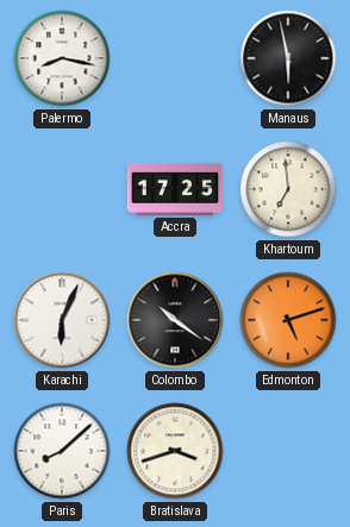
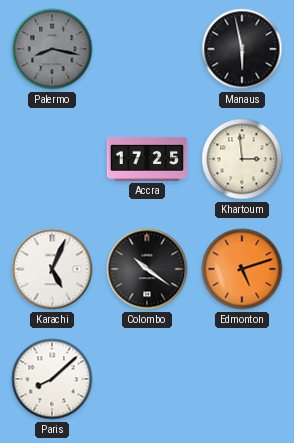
Palermo dial: white -> grey
Khartoum: 6:59 -> 2:59
Karachi: 6:04 -> 5:04
Bratislava: 3:42 -> none
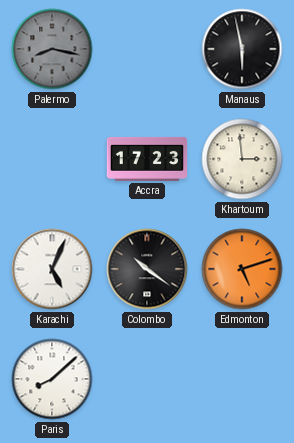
Accra: 17:25 -> 17:23
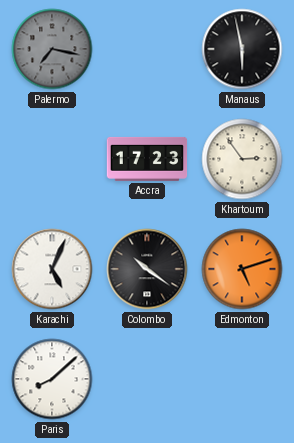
Palermo: 8:17 -> 7:17
Khartoum: 2:59 -> 2:54
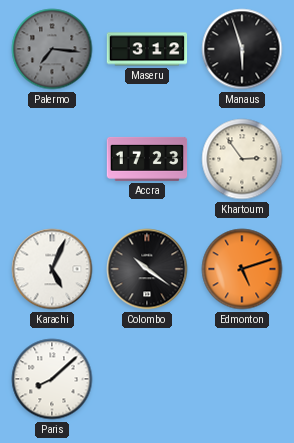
Palermo: 7:17 -> 7:16
Maseru: none -> 3:12
Manaus: 5:58 -> 5:57
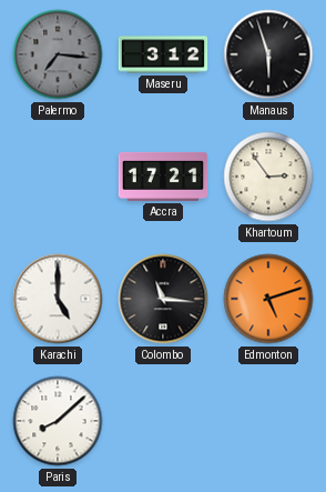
Accra: 17:23 -> 17:21
Karachi: 5:04 -> 5:00
Colombo: 10:21 -> 11:16
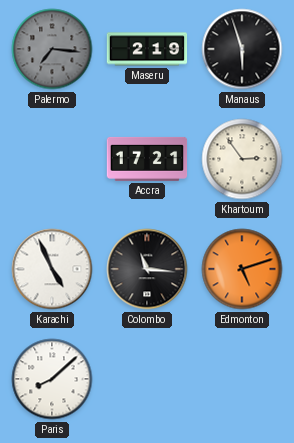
Maseru: 3:12 -> 2:19
Karachi: 5:00 -> 4:56
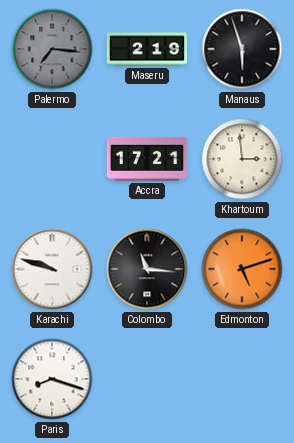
Khartoum: 2:54 -> 2:59
Karachi: 4:56 -> 9:48
Paris: 8:08 -> 8:18
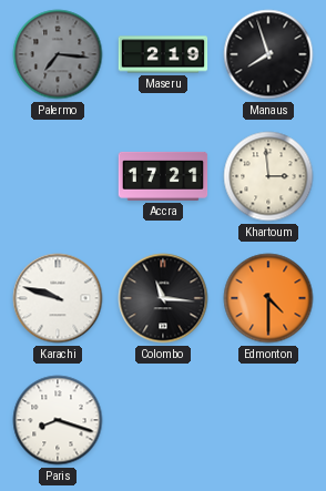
Manaus: 5:57 -> 7:57
Edmonton: 5:12 -> 4:30
